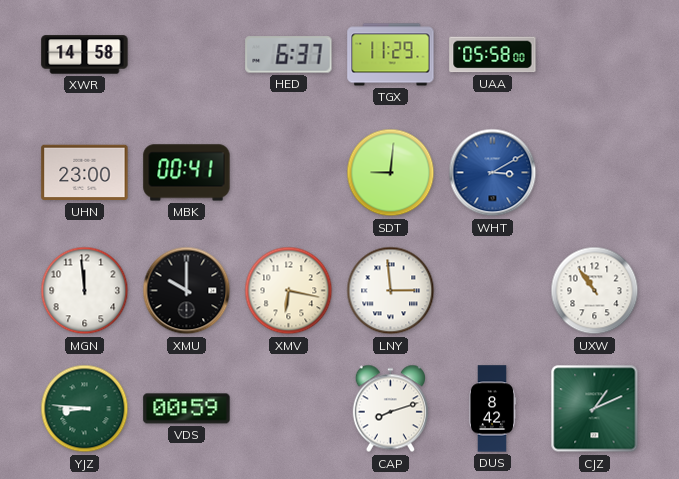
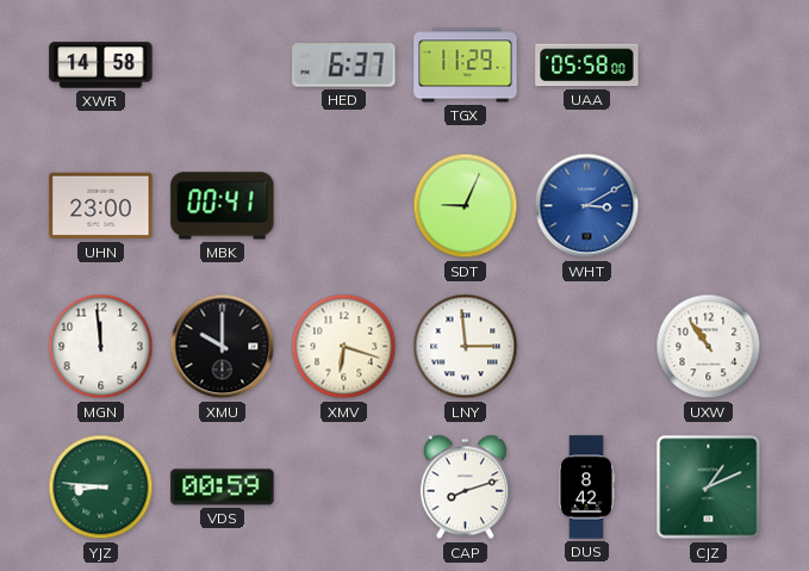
SDT: 9:01 -> 9:04
XMV: 6:17 -> 6:18
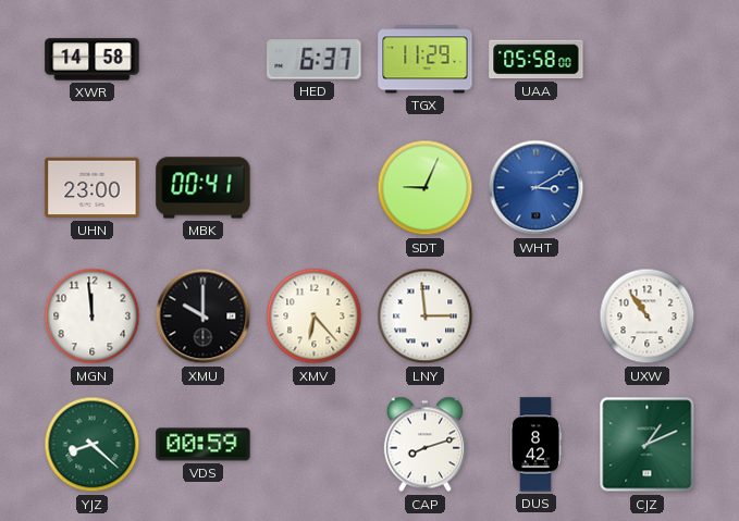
XMV: 6:18 -> 6:23
YJZ: 8:46 -> 8:22
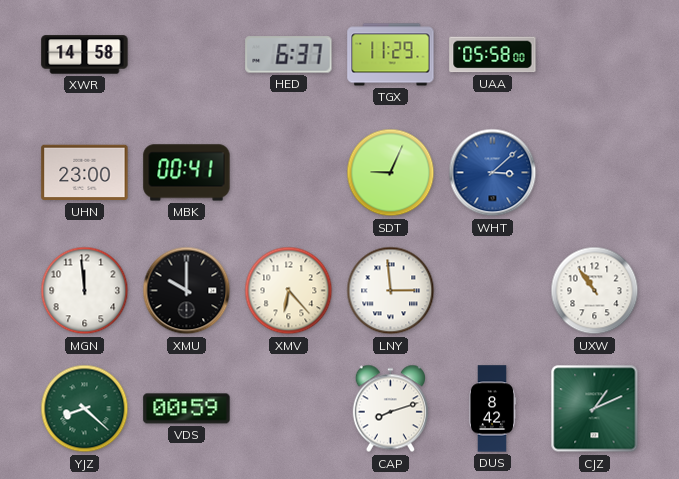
WHT: 3:10 -> 3:08
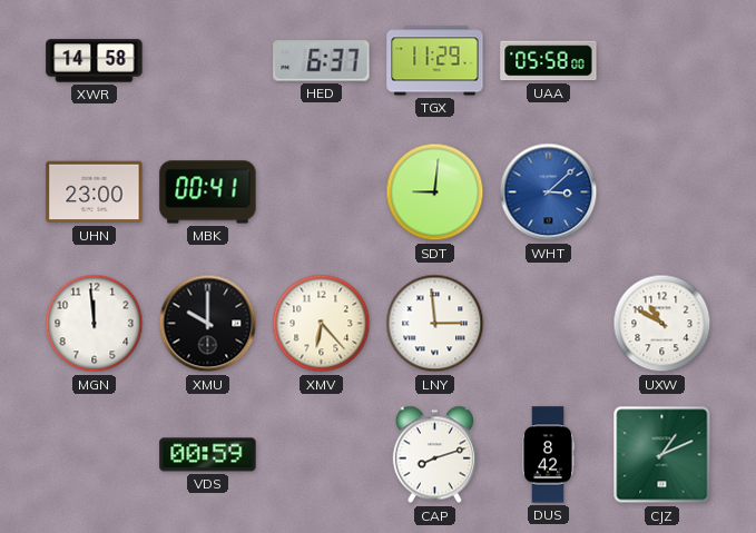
SDT: 9:04 -> 9:01
UXW: 10:54 -> 10:50
YJZ: 8:22 -> none
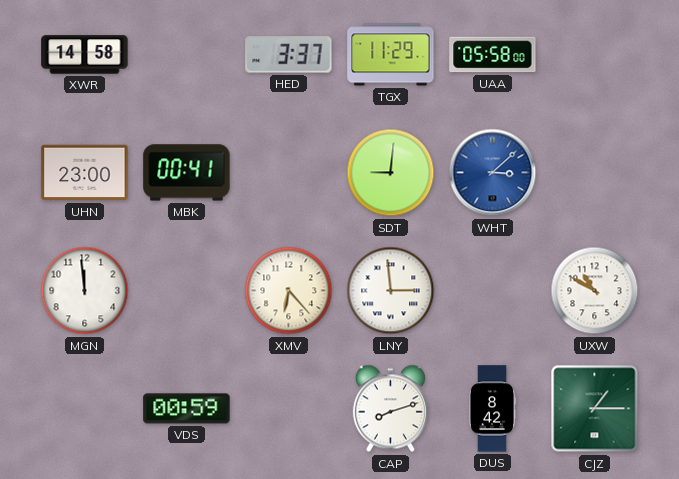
HED: 6:37 -> 3:37
XMU: 10:00 -> none
CJZ: 1:11 -> 1:15
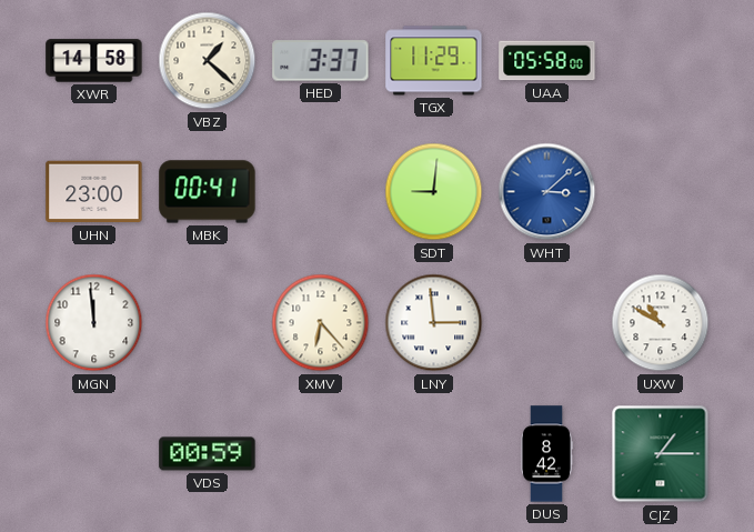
VBZ: none -> 1:22
CAP: 8:12 -> none
